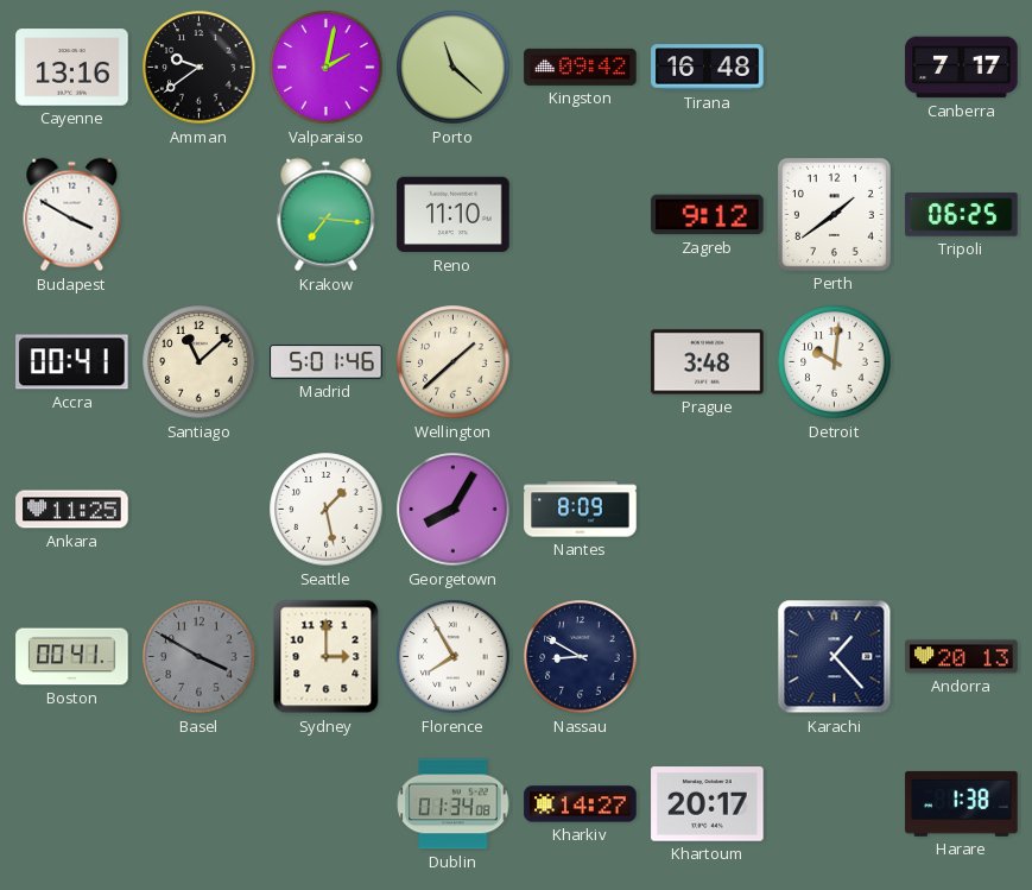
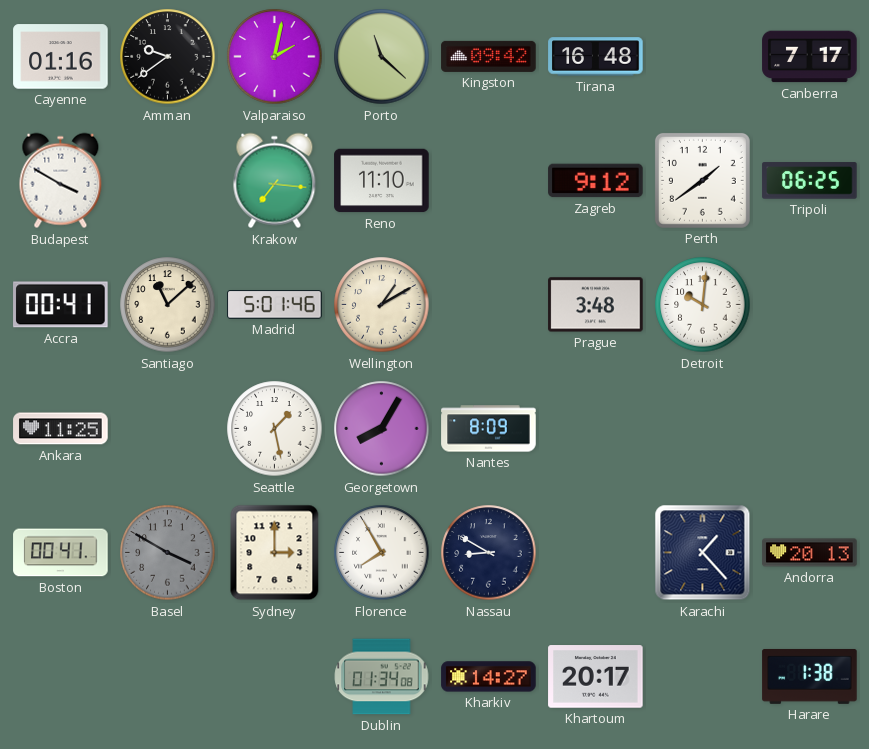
Cayenne: 13:16 -> 01:16
Wellington: 1:38 -> 1:10
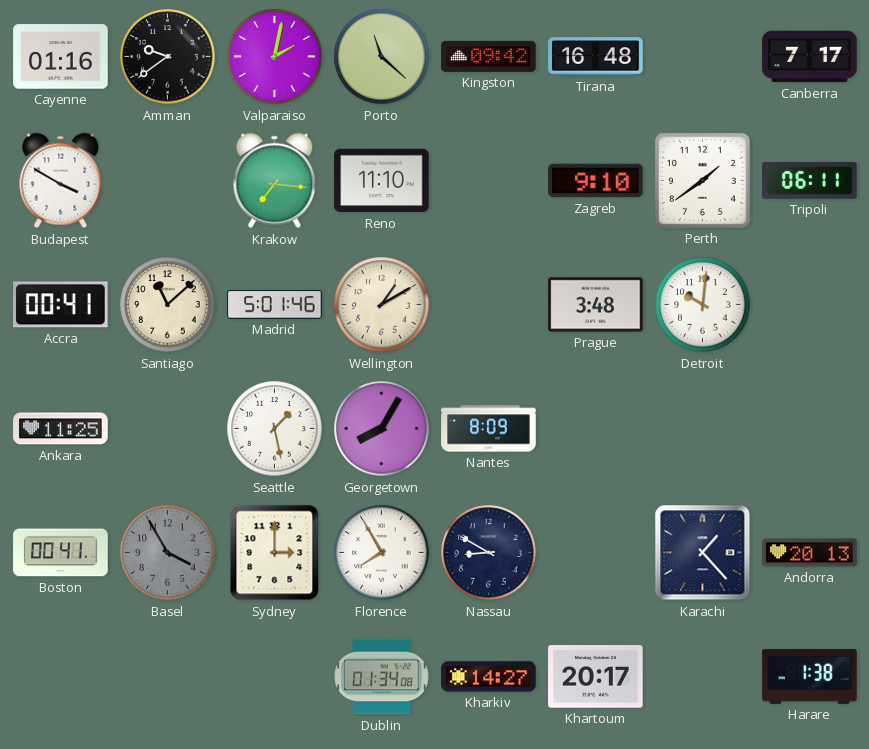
Zagreb: 9:12 -> 9:10
Tripoli: 06:25 -> 06:11
Basel: 3:50 -> 3:55
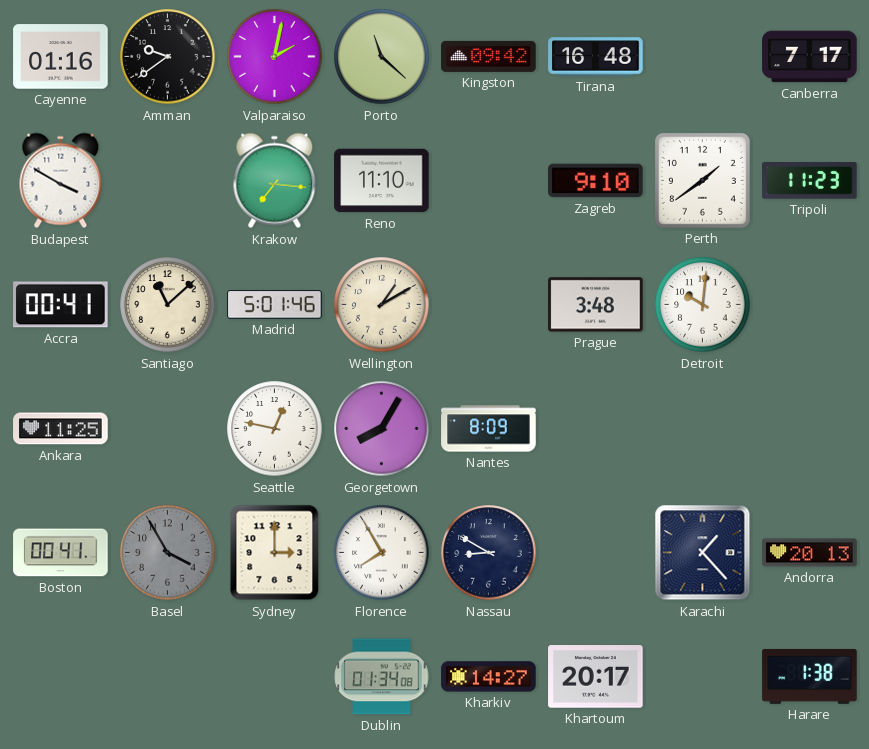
Tripoli: 06:11 -> 11:23
Seattle: 1:28 -> 12:47
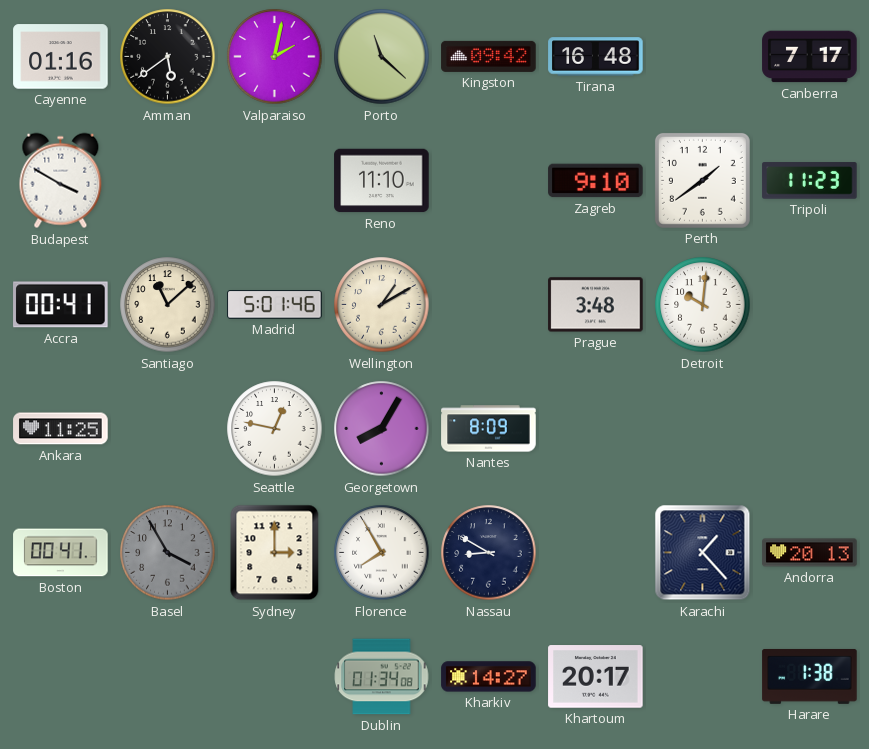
Amman: 9:39 -> 5:39
Krakow: 7:16 -> none
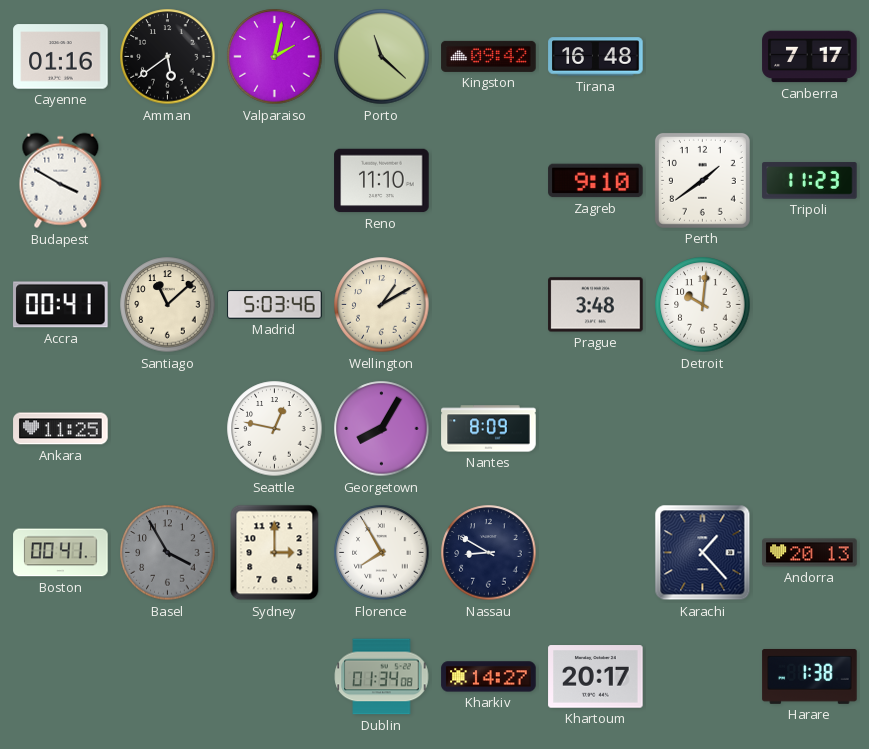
Madrid: 5:01 -> 5:03
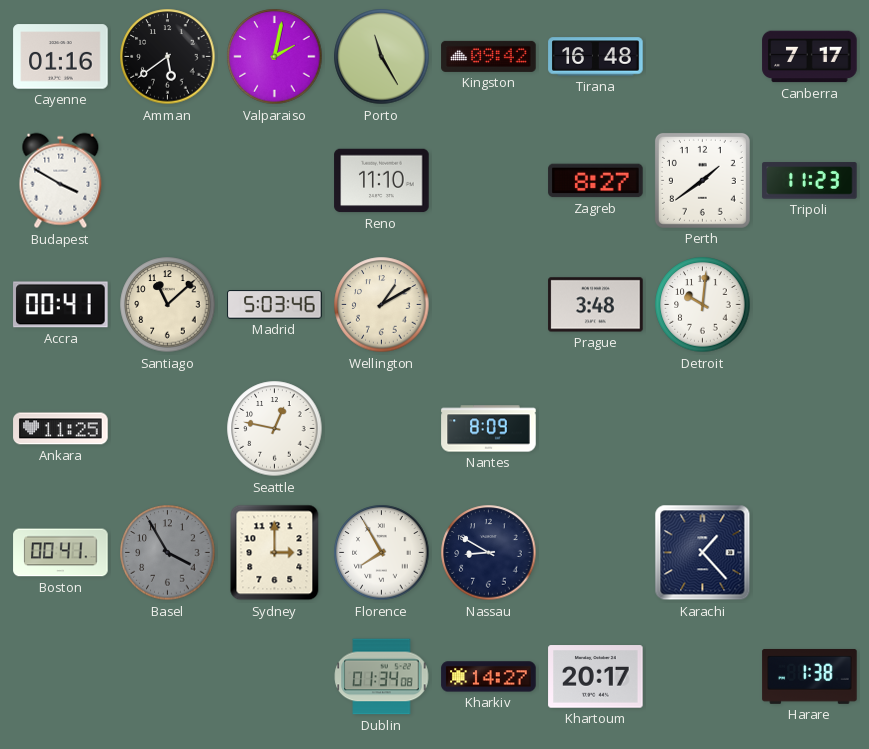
Porto: 11:22 -> 11:25
Zagreb: 9:10 -> 8:27
Georgetown: 8:05 -> none
Andorra: 20:13 -> none
